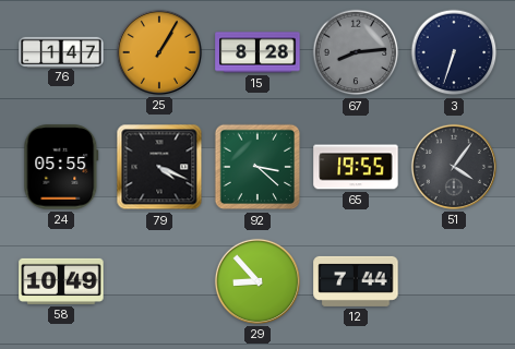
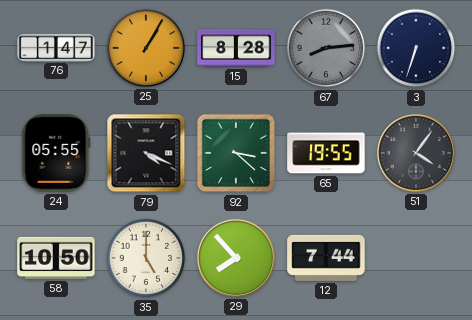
58: 10:49 -> 10:50
35: none -> 5:00
29: 8:53 -> 7:53
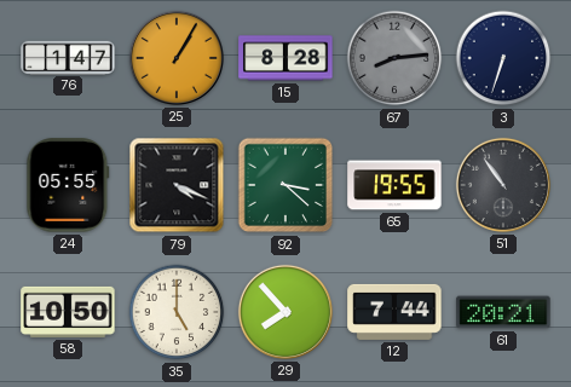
51: 4:06 -> 10:54
61: none -> 20:21
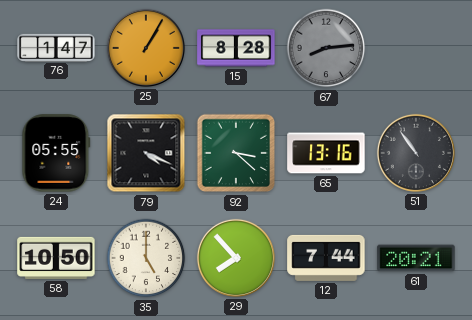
3: 6:33 -> none
65: 19:55 -> 13:16
